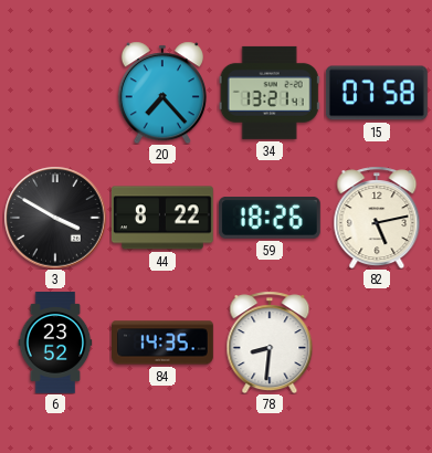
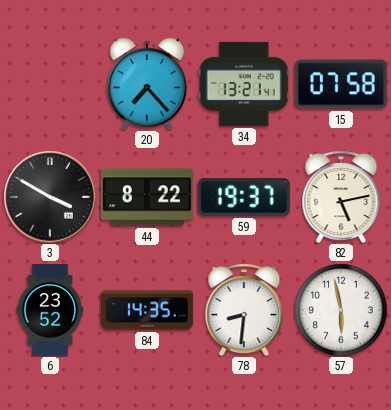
59: 18:26 -> 19:37
57: none -> 5:58
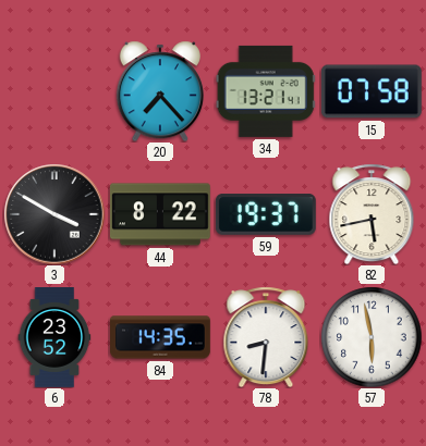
82: 5:13 -> 5:43
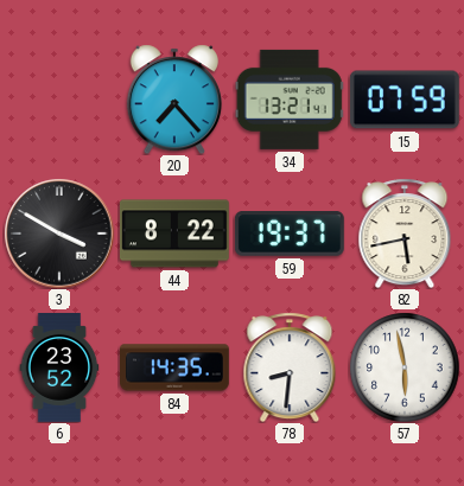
15: 07:58 -> 07:59
